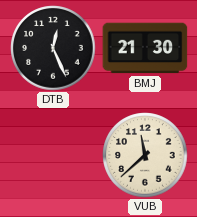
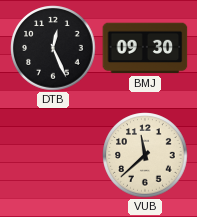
BMJ: 21:30 -> 09:30
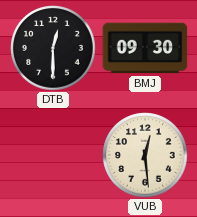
DTB: 12:26 -> 12:30
VUB: 11:38 -> 12:29
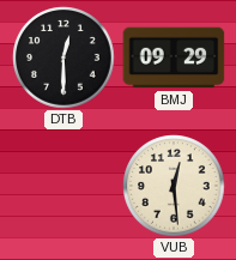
BMJ: 09:30 -> 09:29
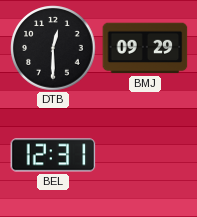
BEL: none -> 12:31
VUB: 12:29 -> none
